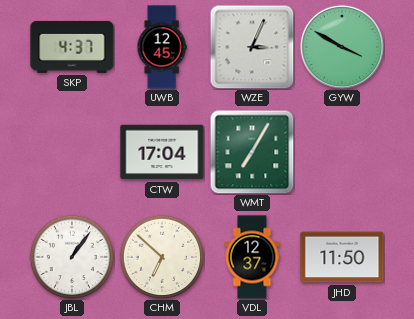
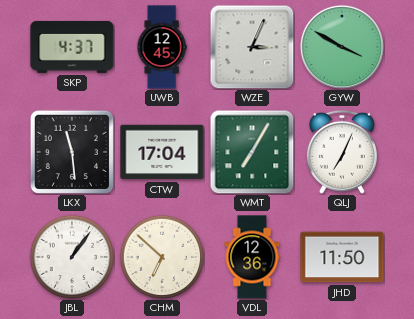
LKX: none -> 11:29
QLJ: none -> 7:04
VDL: 12:37 -> 12:36
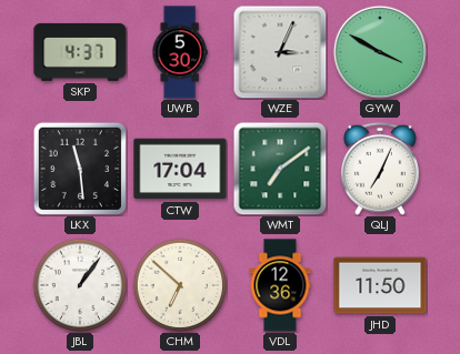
UWB: 12:45 -> 5:30
WMT: 7:05 -> 7:09
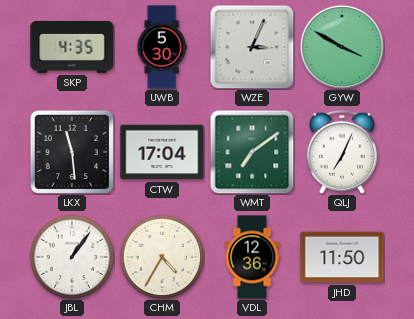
SKP: 4:37 -> 4:35
CHM: 6:52 -> 4:35
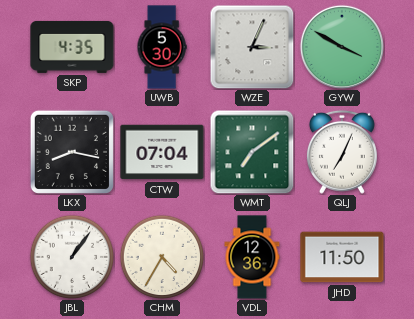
LKX: 11:29 -> 8:17
CTW: 17:04 -> 07:04
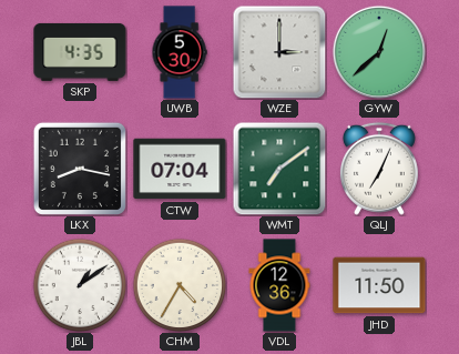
WZE: 3:04 -> 3:00
GYW: 3:50 -> 12:38
JBL: 1:06 -> 1:09
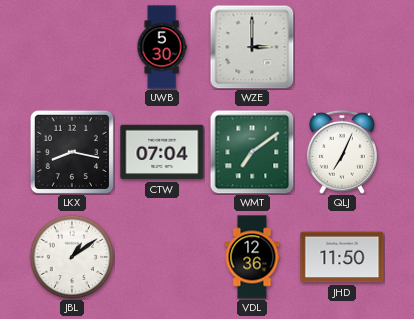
SKP: 4:35 -> none
GYW: 12:38 -> none
CHM: 4:35 -> none
